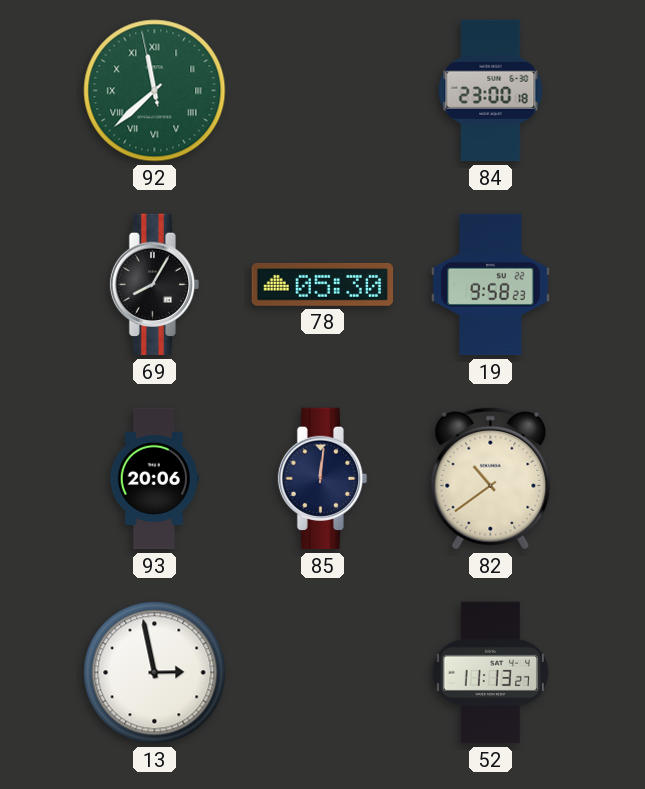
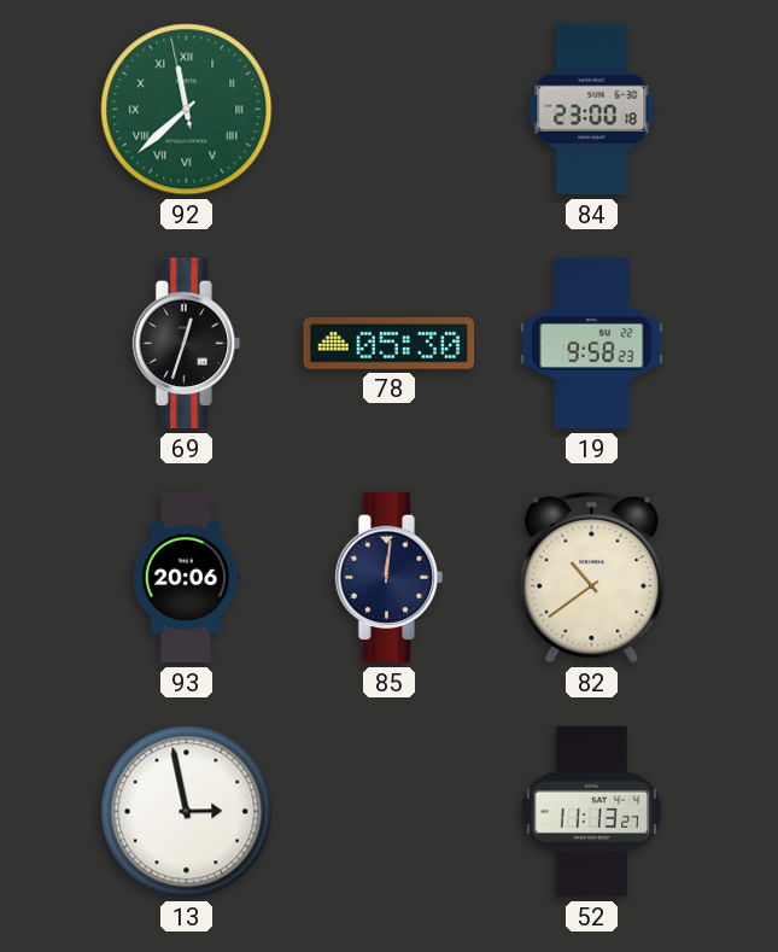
69: 8:05 -> 12:33
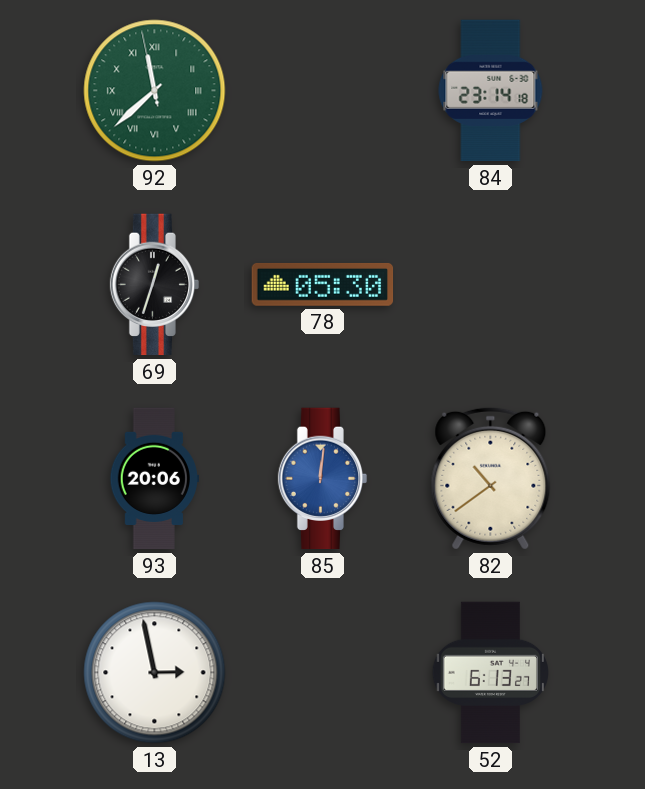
84: 23:00 -> 23:14
19: 9:58 -> none
85 dial: navy -> blue
52: 11:13 -> 6:13
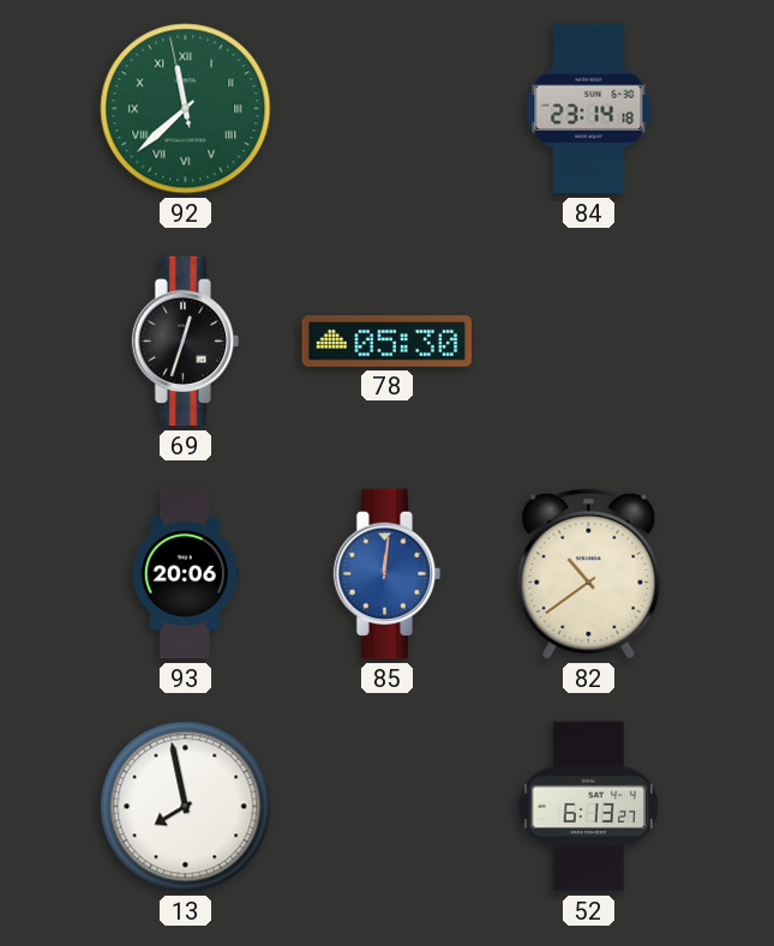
13: 2:58 -> 7:58
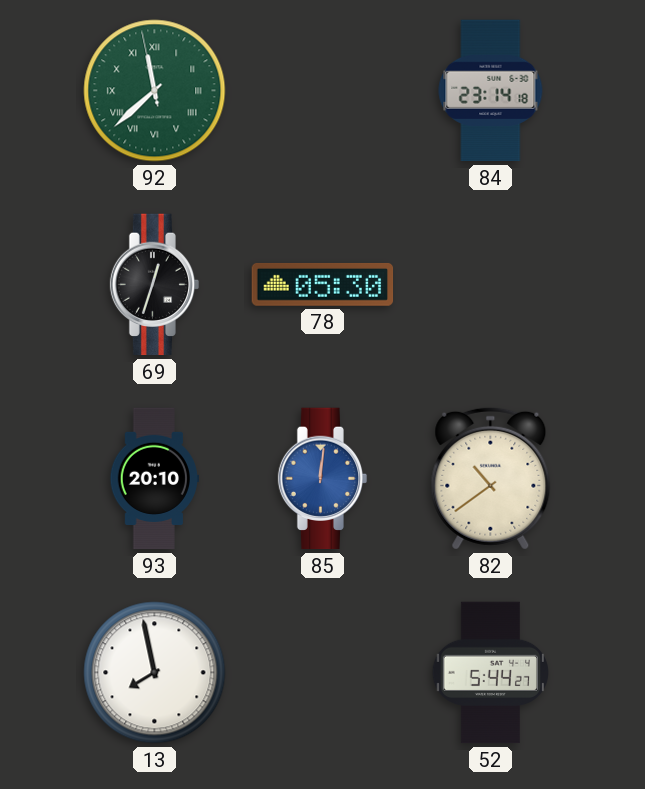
93: 20:06 -> 20:10
52: 6:13 -> 5:44
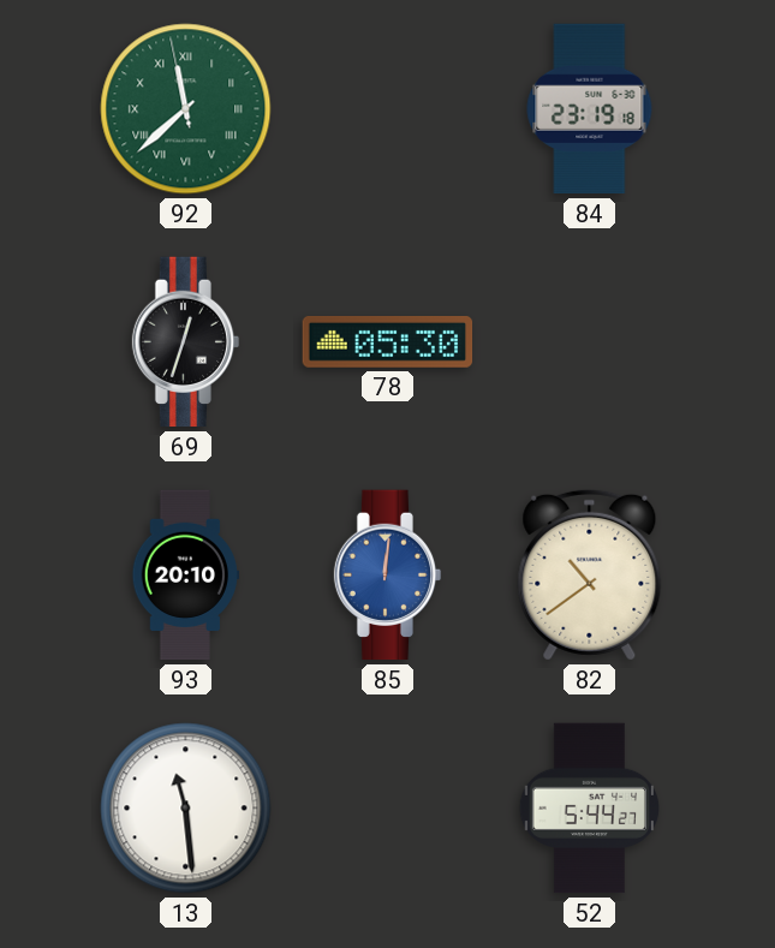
84: 23:14 -> 23:19
13: 7:58 -> 11:29
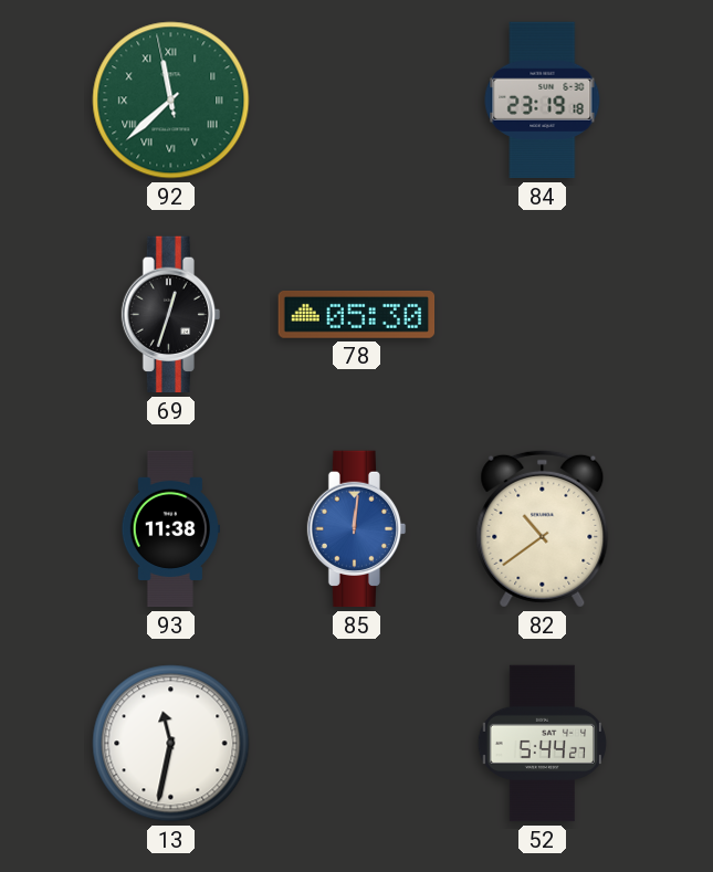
93: 20:10 -> 11:38
13: 11:29 -> 11:32
